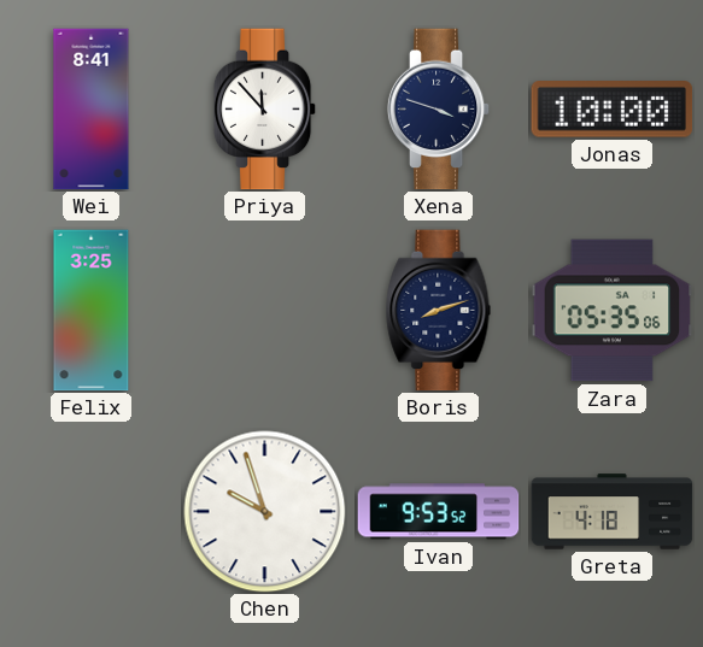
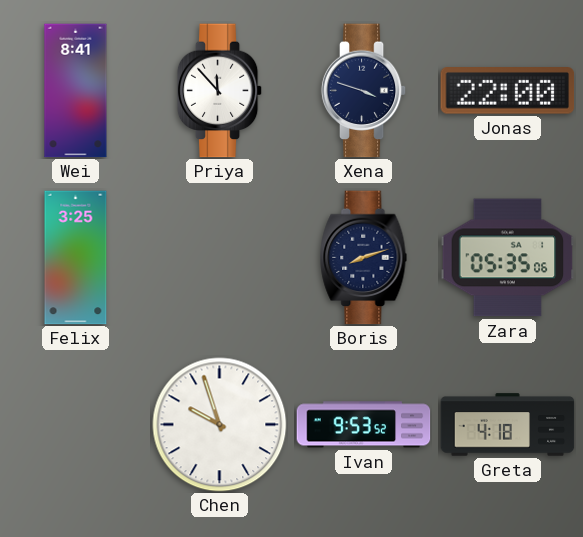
Jonas: 10:00 -> 22:00
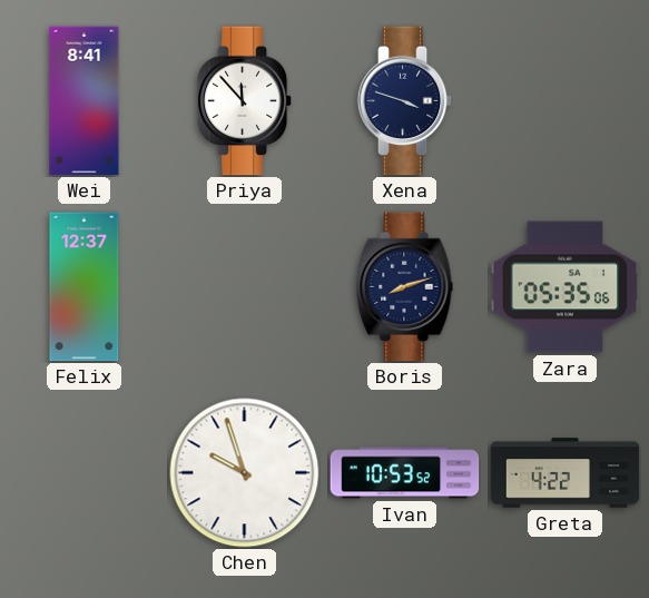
Jonas: 22:00 -> none
Felix: 3:25 -> 12:37
Ivan: 9:53 -> 10:53
Greta: 4:18 -> 4:22
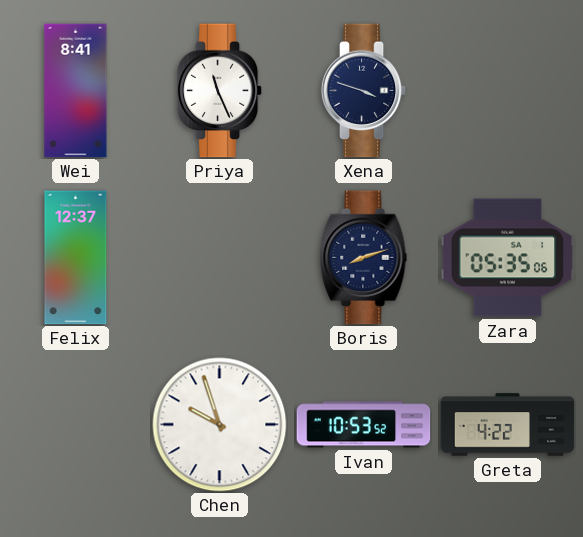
Priya: 11:53 -> 11:26
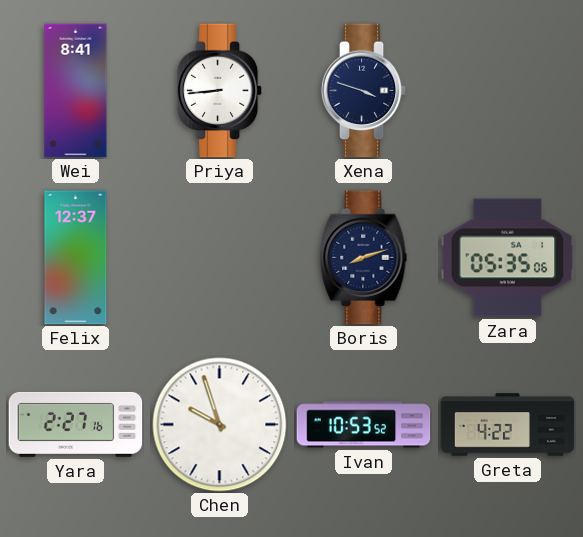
Priya: 11:26 -> 8:44
Yara: none -> 2:27
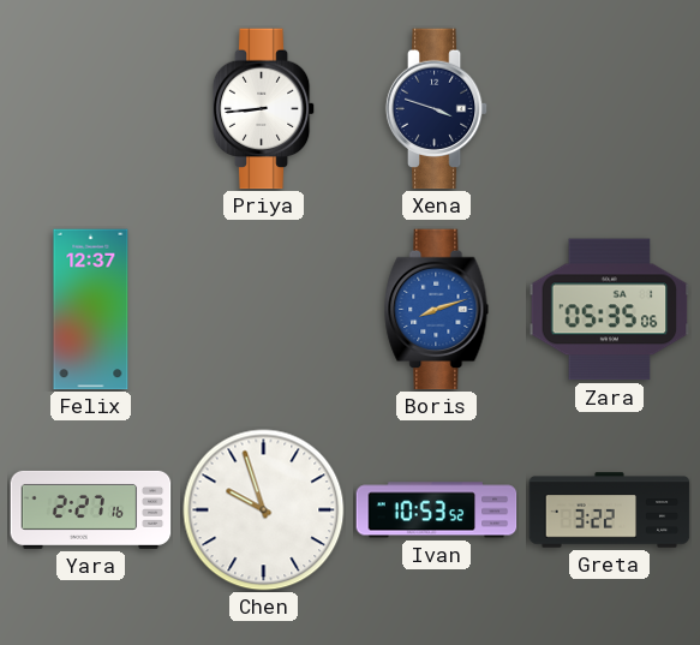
Wei: 8:41 -> none
Boris dial: navy -> blue
Greta: 4:22 -> 3:22
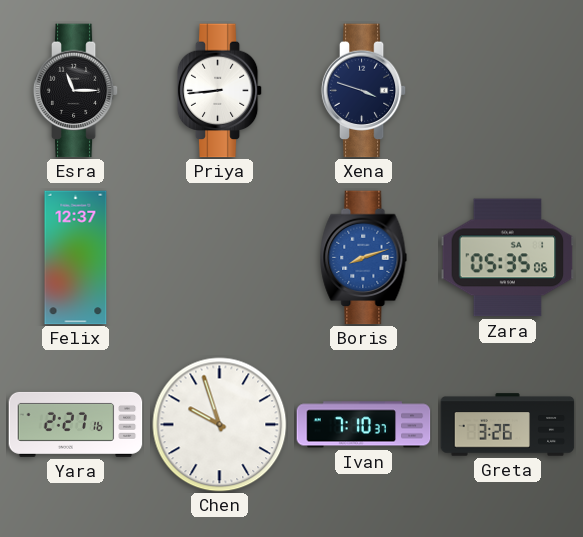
Esra: none -> 11:15
Ivan: 10:53 -> 7:10
Greta: 3:22 -> 3:26
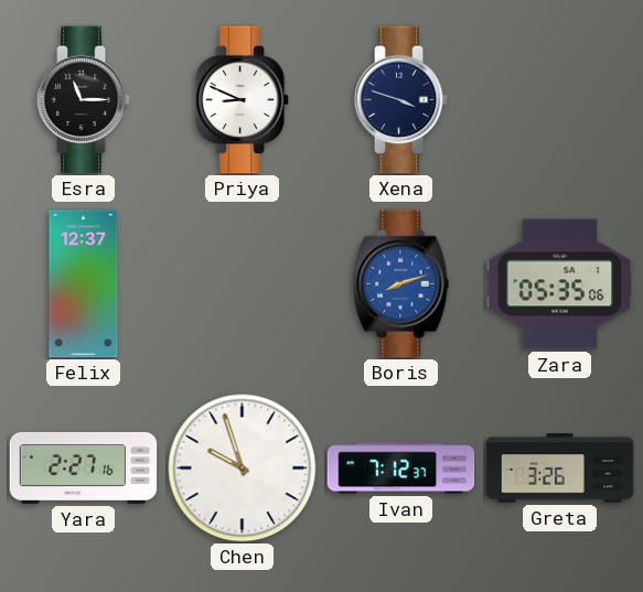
Priya: 8:44 -> 8:49
Ivan: 7:10 -> 7:12
